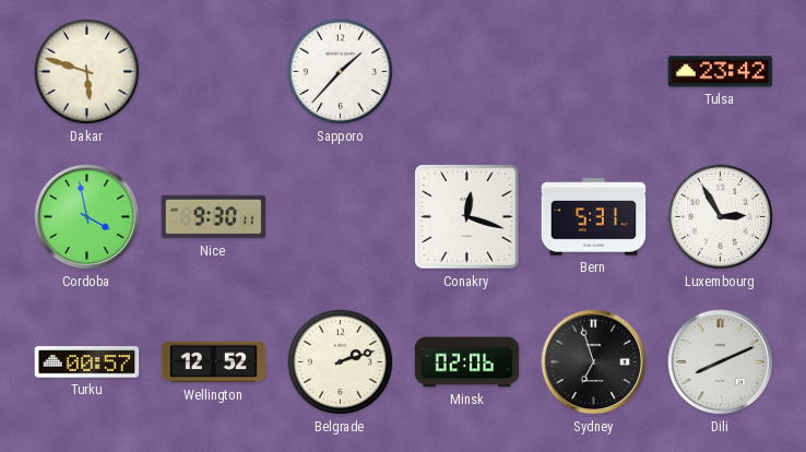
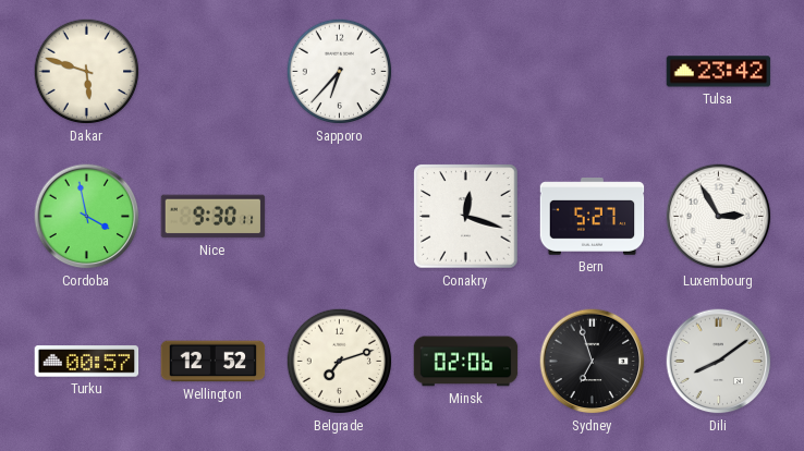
Sapporo: 1:37 -> 6:37
Bern: 5:31 -> 5:27
Belgrade: 2:12 -> 7:12
Dili: 8:11 -> 8:09
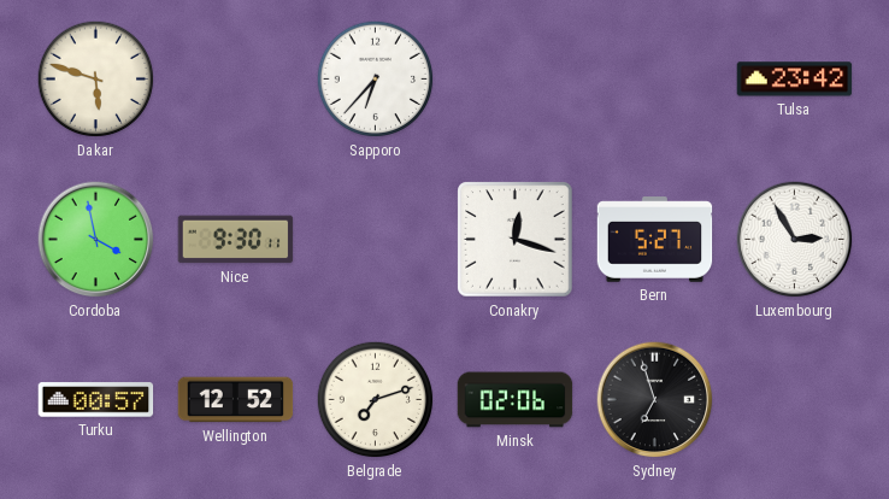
Dili: 8:09 -> none
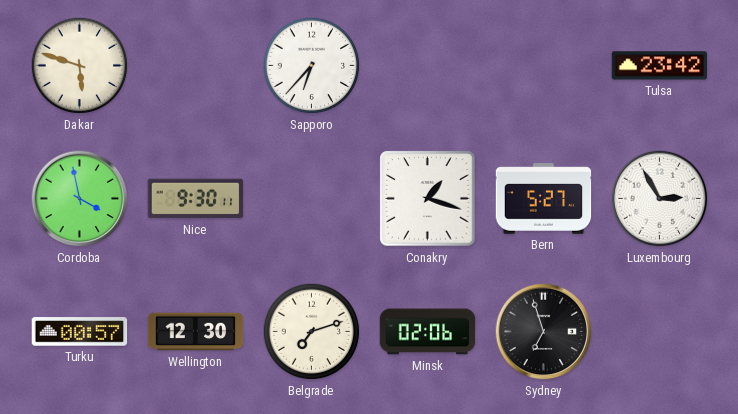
Conakry: 12:18 -> 1:18
Wellington: 12:52 -> 12:30
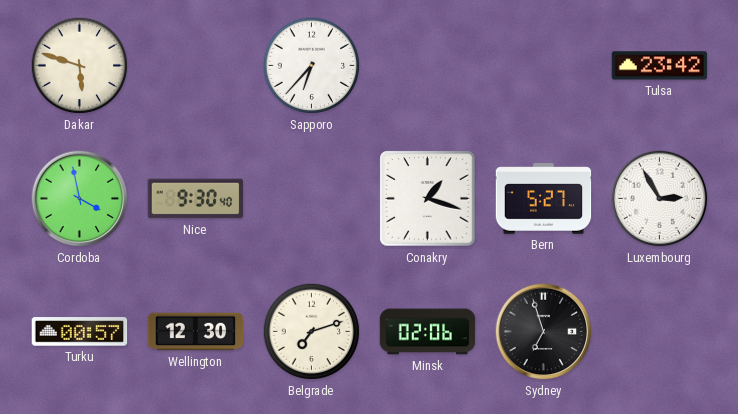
Nice: 9:30:11 -> 9:30:40
